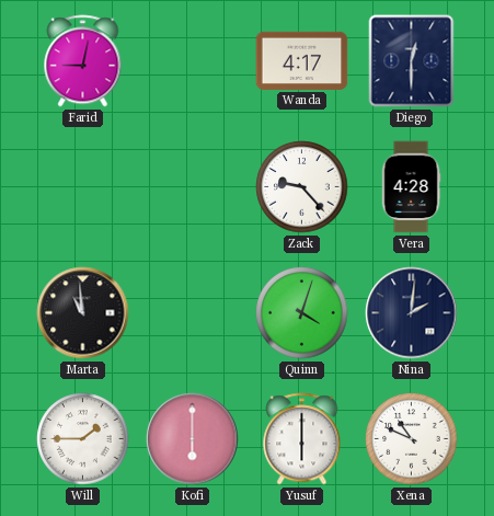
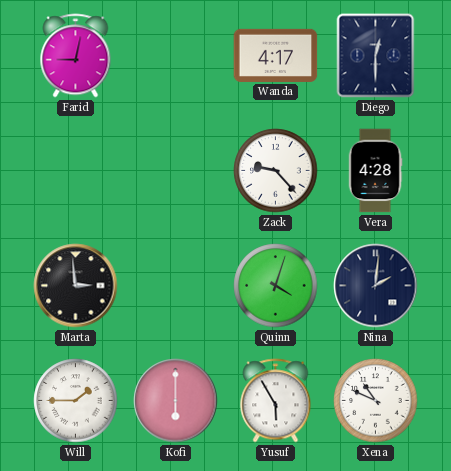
Marta: 10:59 -> 2:59
Yusuf: 6:00 -> 5:55
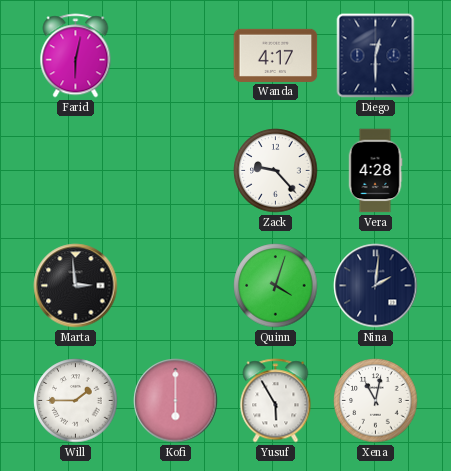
Farid: 9:02 -> 6:02
Xena: 10:49 -> 11:02
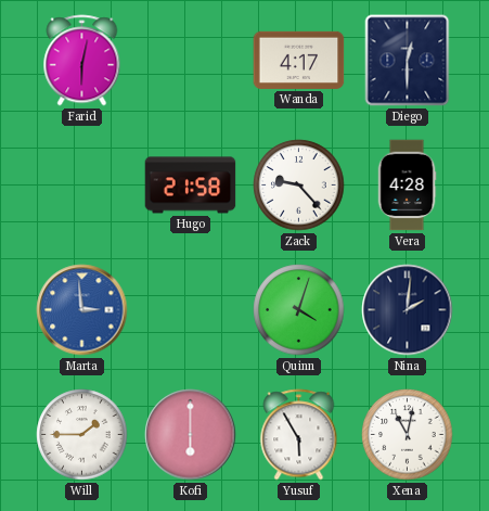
Hugo: none -> 21:58
Marta dial: black -> blue
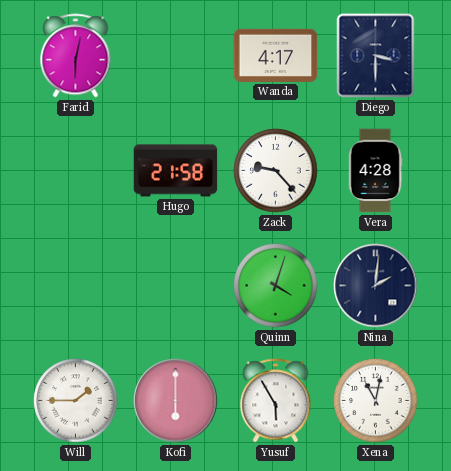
Diego: 12:30 -> 3:30
Marta: 2:59 -> none
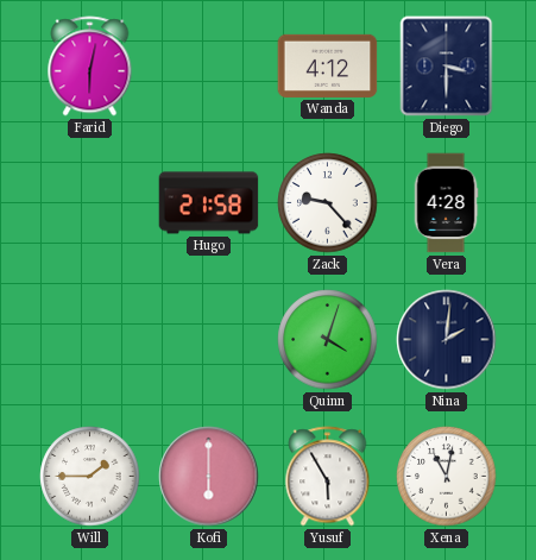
Wanda: 4:17 -> 4:12
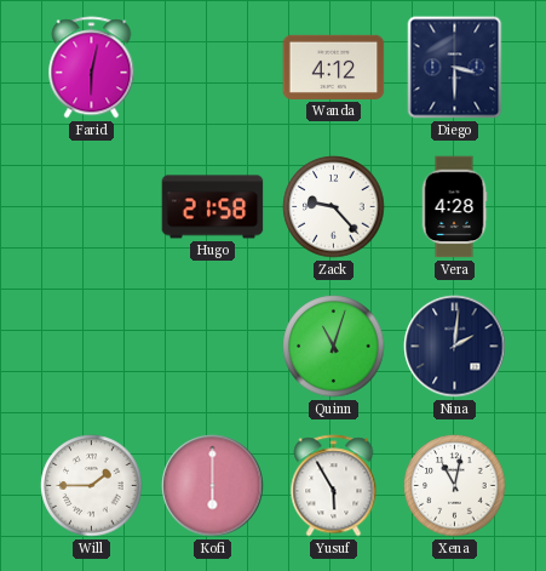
Quinn: 4:03 -> 11:03
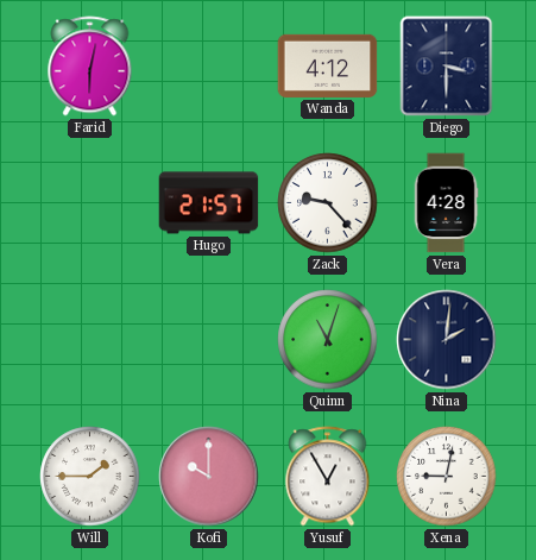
Hugo: 21:58 -> 21:57
Kofi: 6:00 -> 10:00
Yusuf: 5:55 -> 12:55
Xena: 11:02 -> 9:02
